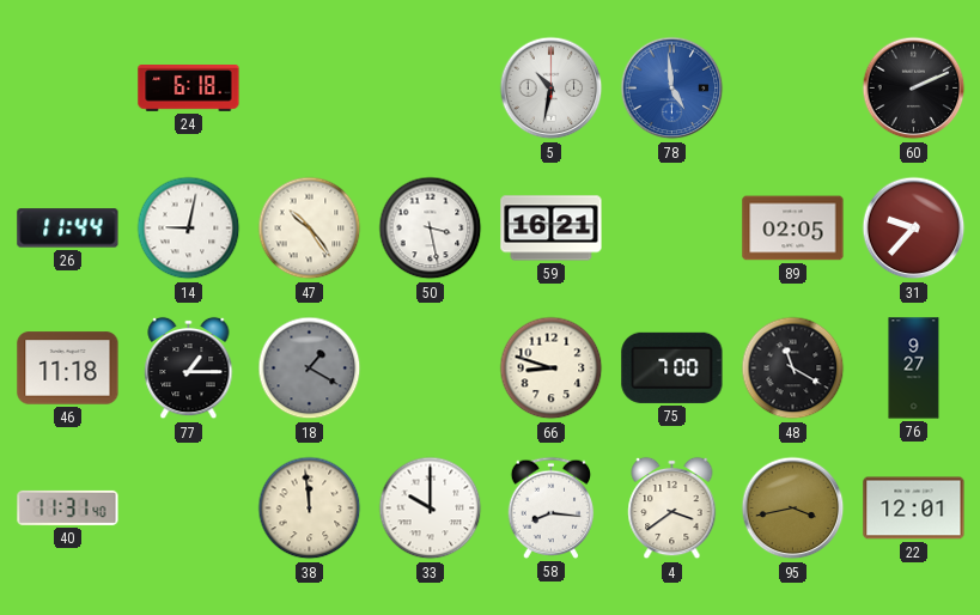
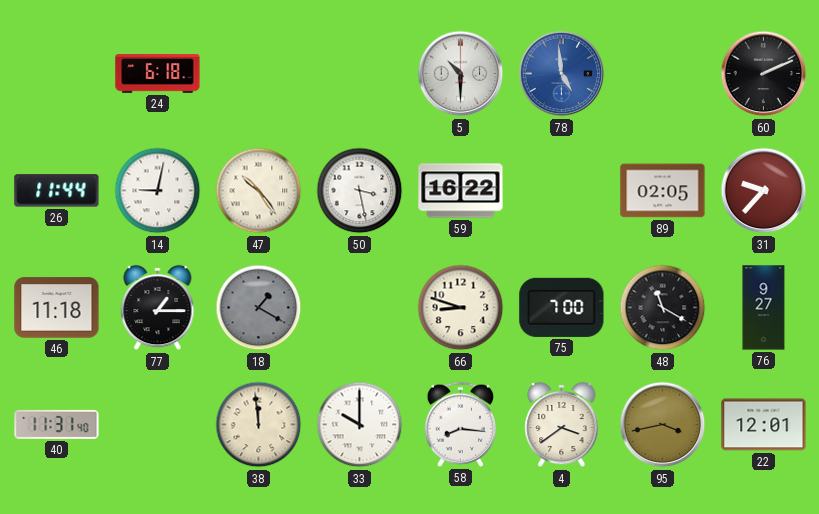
5: 10:32 -> 10:30
59: 16:21 -> 16:22
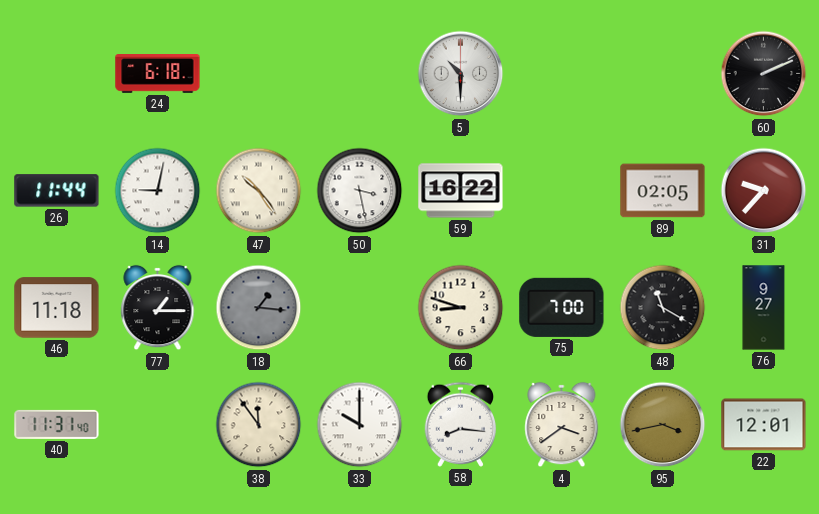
78: 4:59 -> none
18: 1:20 -> 1:16
38: 11:59 -> 11:54
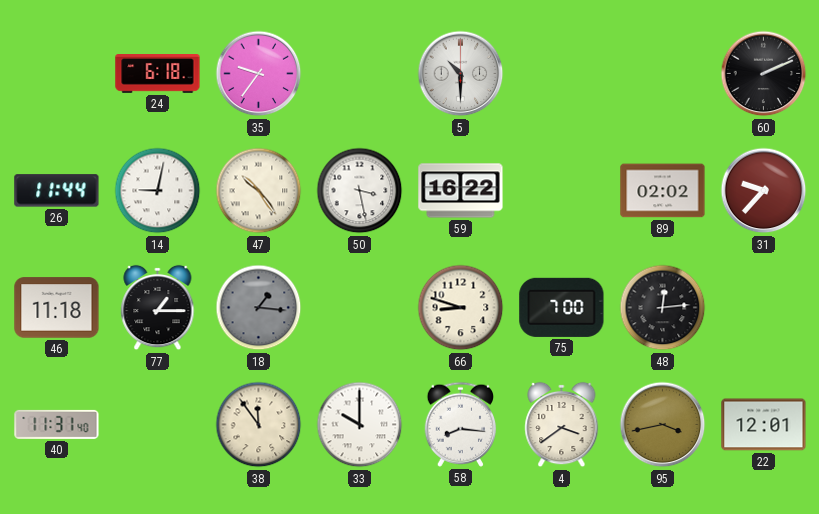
35: none -> 9:36
89: 02:05 -> 02:02
48: 11:20 -> 12:14
76: 9:27 -> none
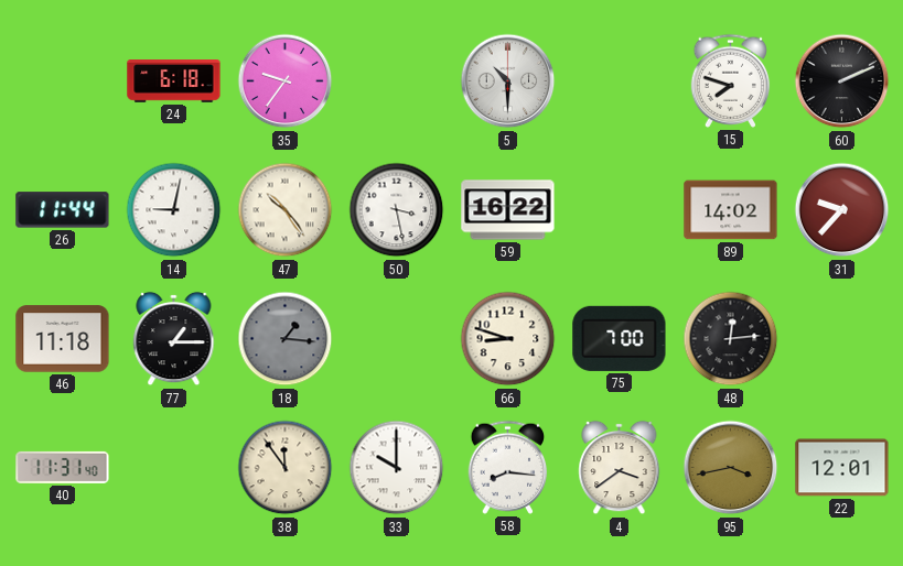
15: none -> 7:48
89: 02:02 -> 14:02
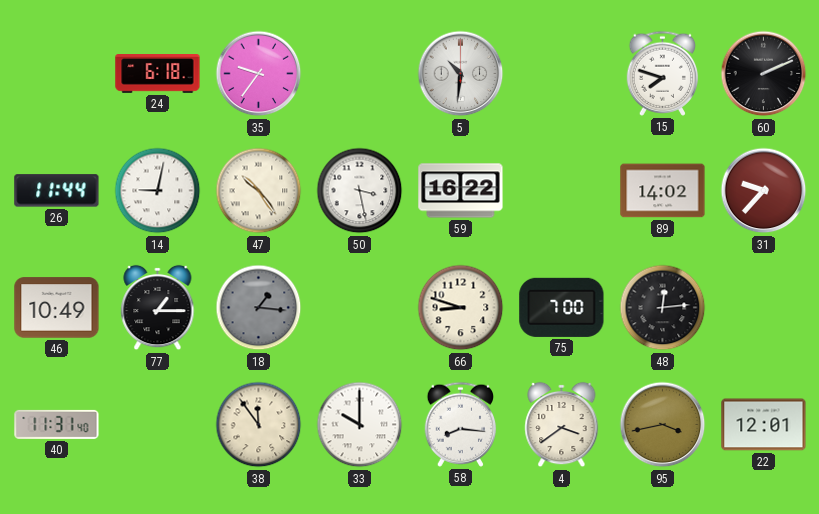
5: 10:30 -> 10:31
46: 11:18 -> 10:49
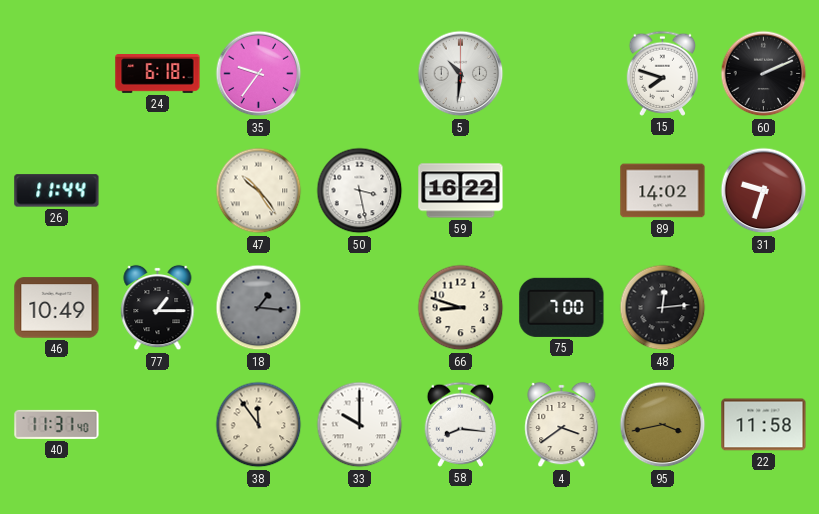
14: 9:02 -> none
31: 9:37 -> 9:33
22: 12:01 -> 11:58
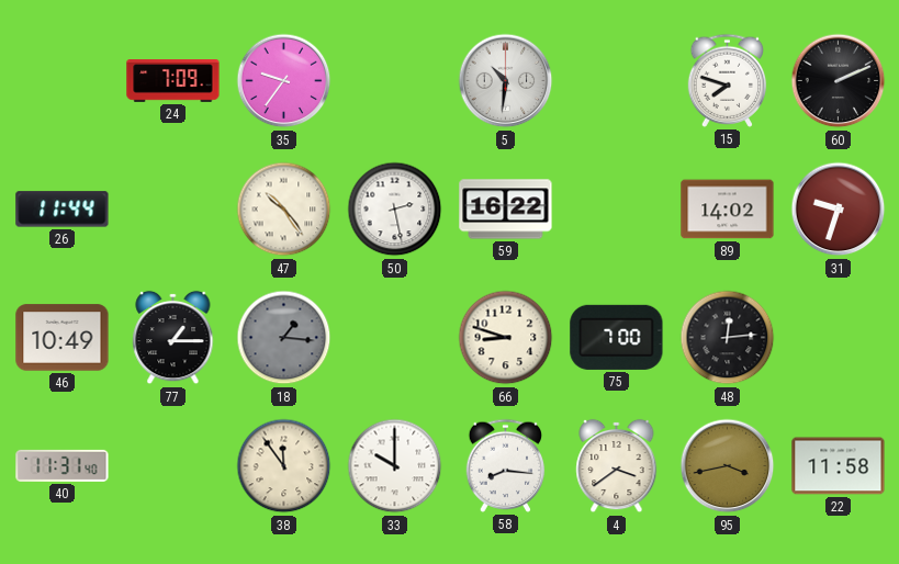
24: 6:18 -> 7:09
50: 3:28 -> 2:28
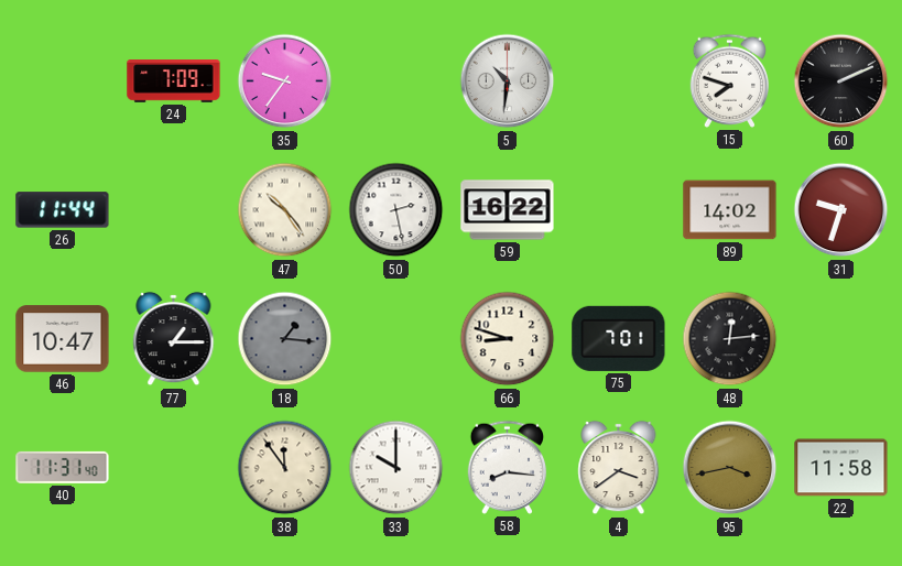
46: 10:49 -> 10:47
75: 7:00 -> 7:01
